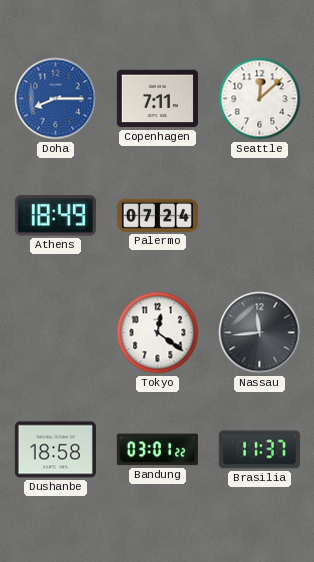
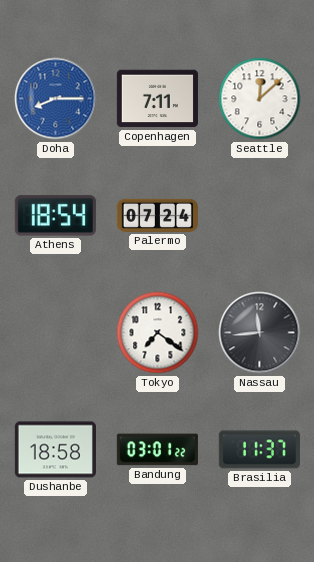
Athens: 18:49 -> 18:54
Tokyo: 12:21 -> 7:21
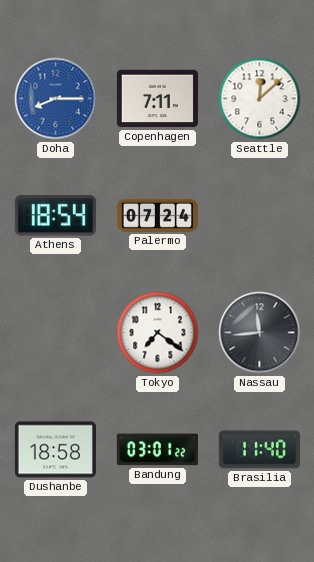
Brasilia: 11:37 -> 11:40
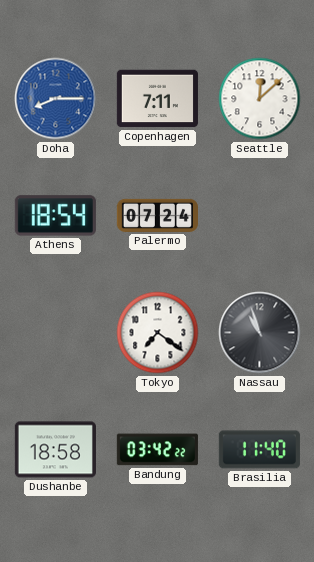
Nassau: 11:44 -> 10:57
Bandung: 03:01 -> 03:42
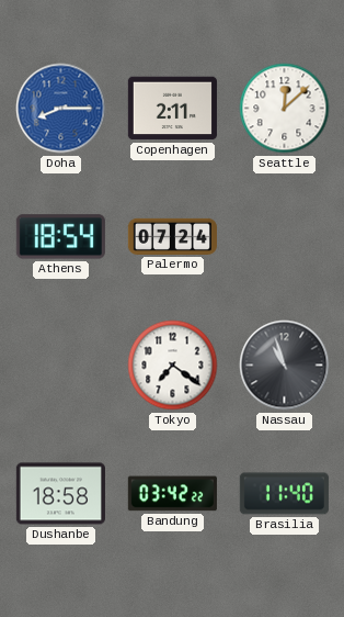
Copenhagen: 7:11 -> 2:11
